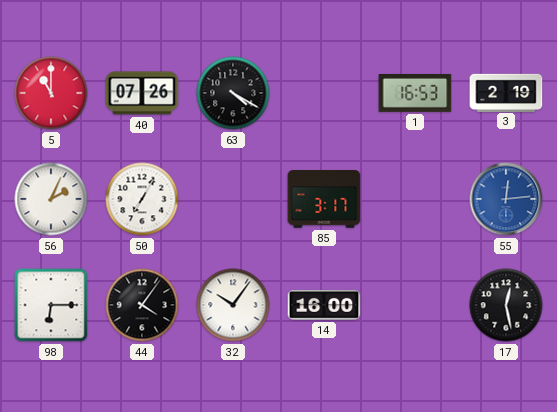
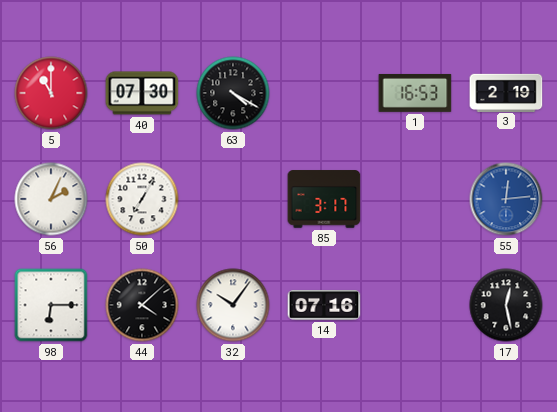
40: 07:26 -> 07:30
44: 4:06 -> 4:08
14: 16:00 -> 07:16
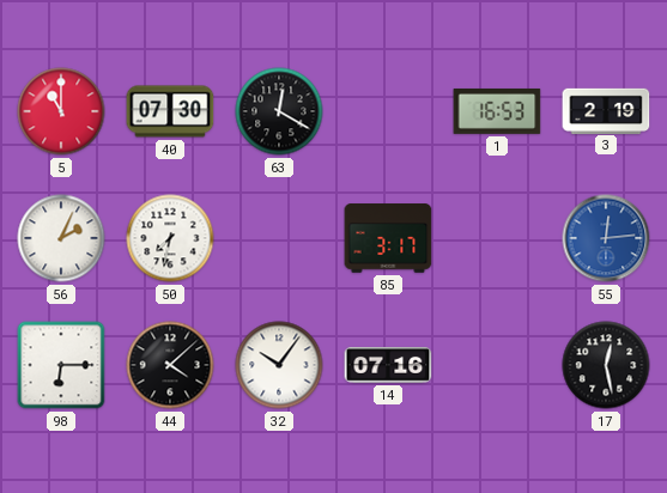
63: 4:20 -> 12:20
50: 7:05 -> 7:32
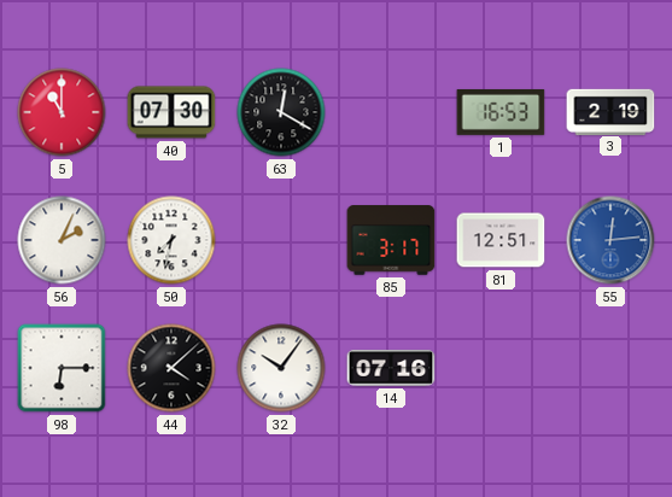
81: none -> 12:51
17: 12:28 -> none
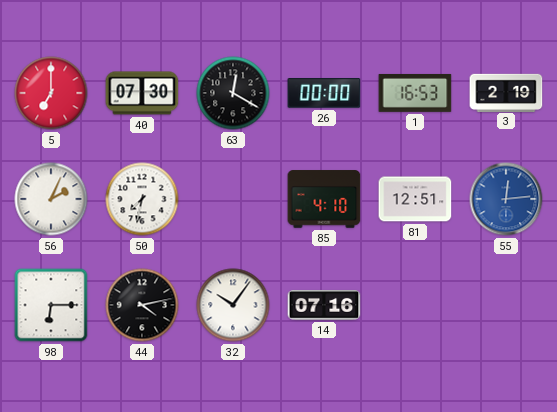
5: 11:00 -> 7:00
26: none -> 00:00
85: 3:17 -> 4:10
44: 4:08 -> 4:13
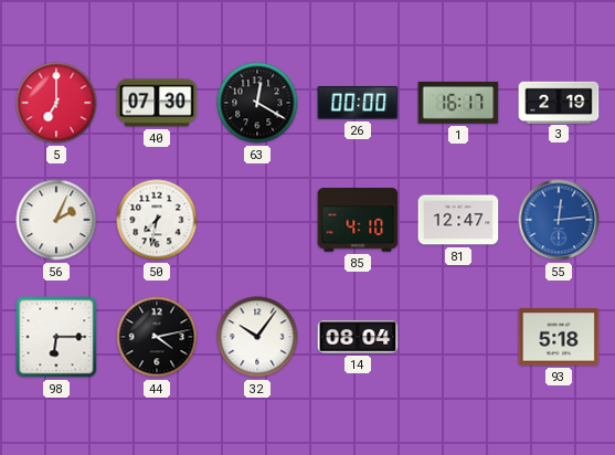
1: 16:53 -> 16:17
81: 12:51 -> 12:47
14: 07:16 -> 08:04
93: none -> 5:18
